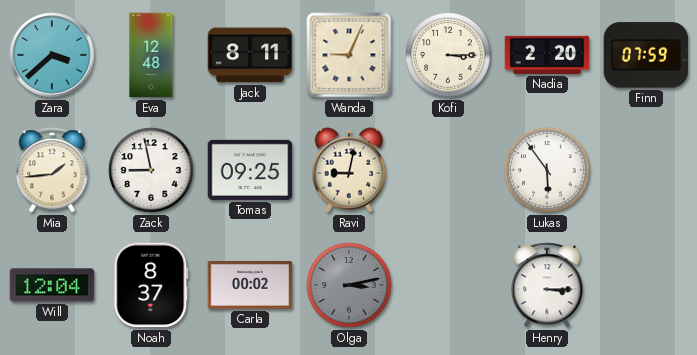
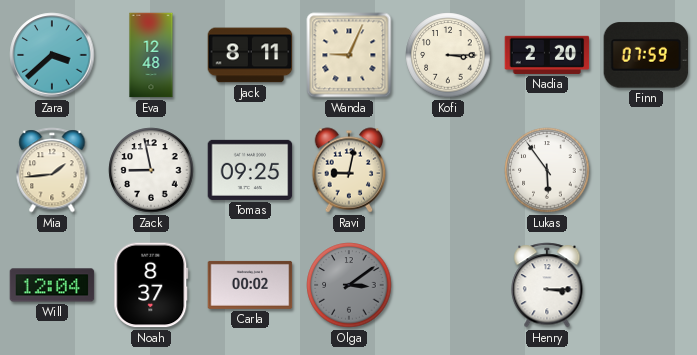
Olga: 3:13 -> 3:09
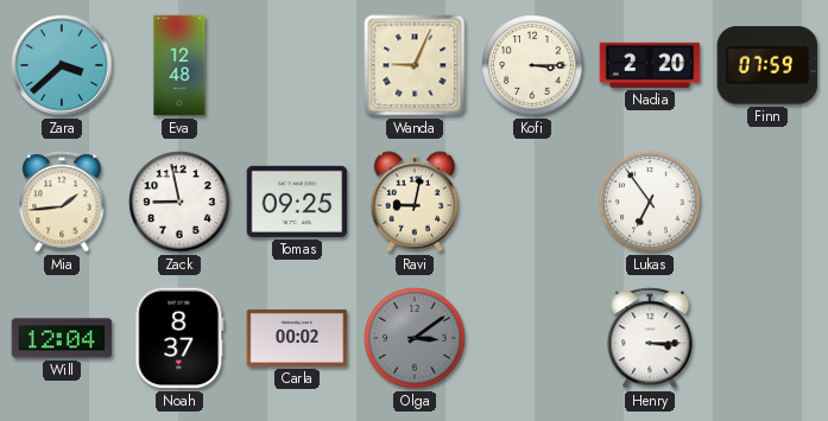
Jack: 8:11 -> none
Lukas: 5:54 -> 6:54
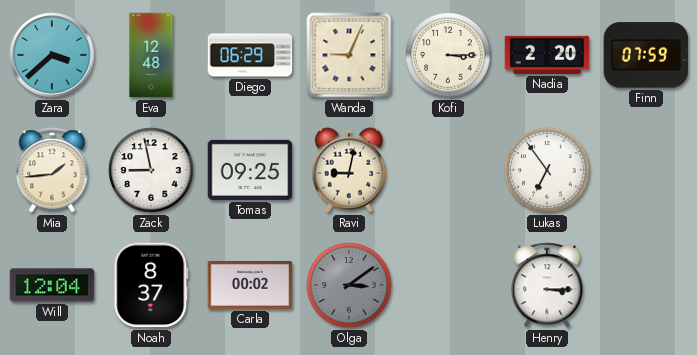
Diego: none -> 06:29
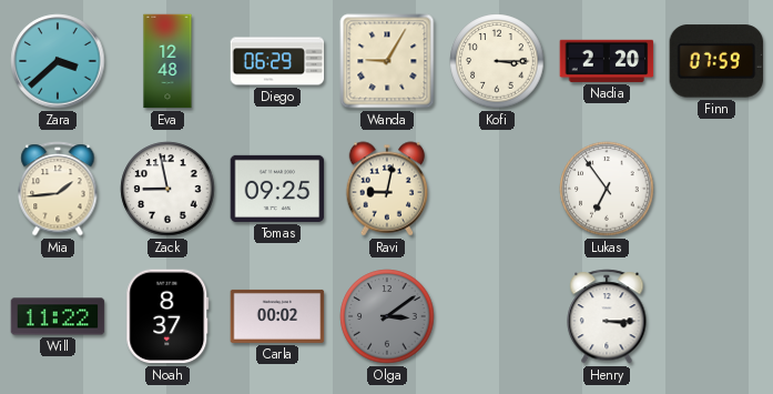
Wanda: 9:04 -> 9:05
Will: 12:04 -> 11:22
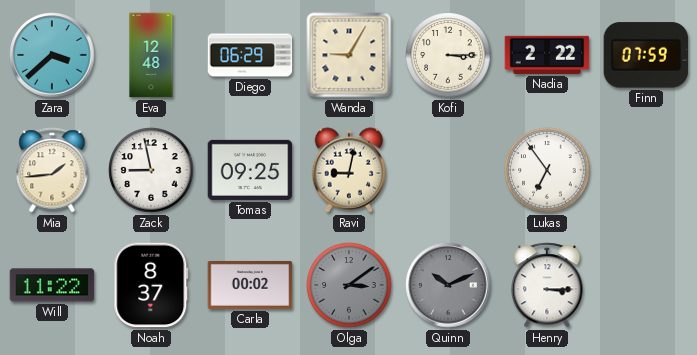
Nadia: 2:20 -> 2:22
Quinn: none -> 10:11
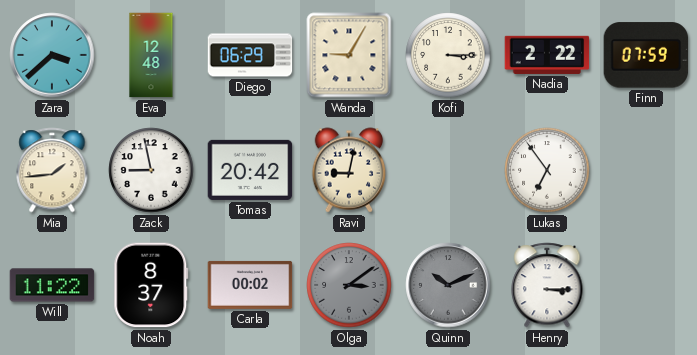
Tomas: 09:25 -> 20:42
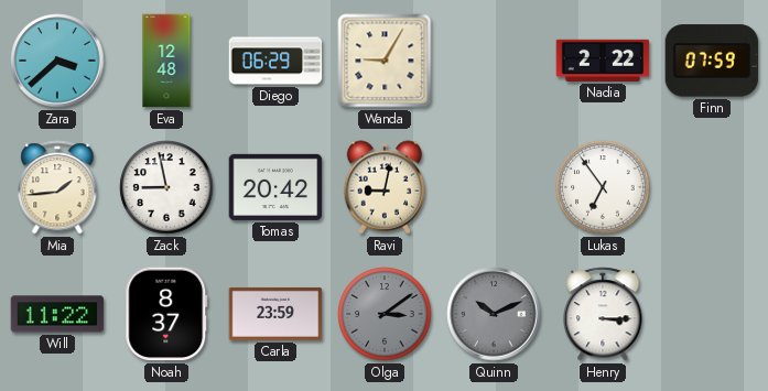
Kofi: 3:15 -> none
Carla: 00:02 -> 23:59
